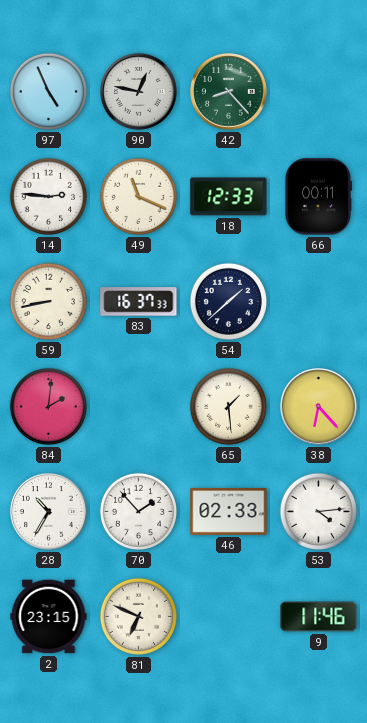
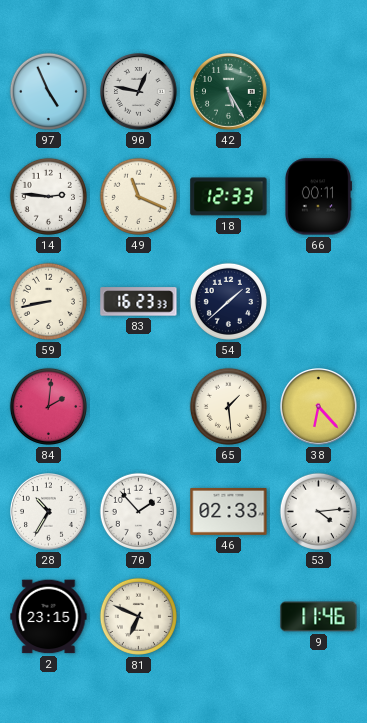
42: 8:23 -> 5:25
83: 16:37 -> 16:23
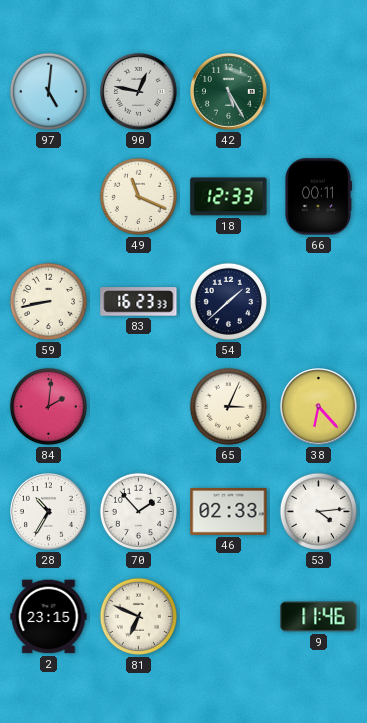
97: 4:56 -> 5:01
14: 2:46 -> none
65: 1:29 -> 3:04
